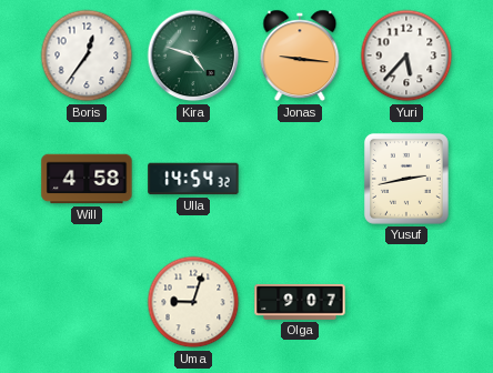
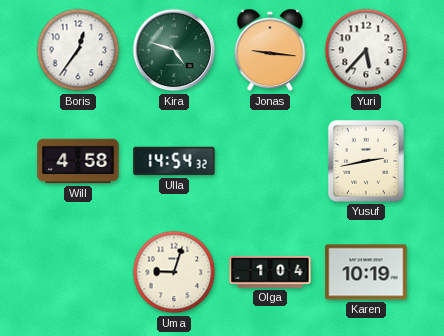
Olga: 9:07 -> 1:04
Karen: none -> 10:19
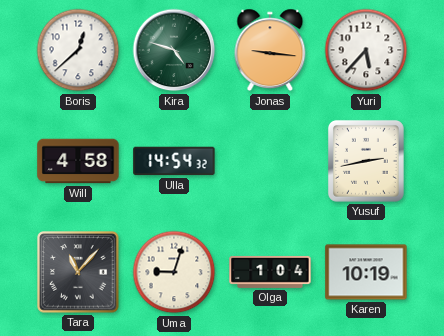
Boris: 12:36 -> 12:38
Tara: none -> 11:07
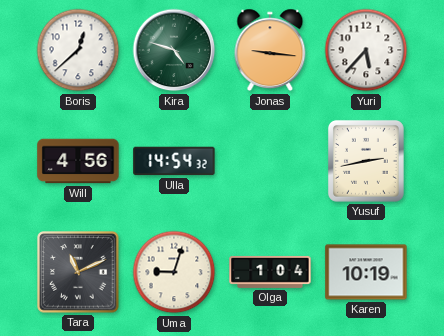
Will: 4:58 -> 4:56
Tara: 11:07 -> 11:11
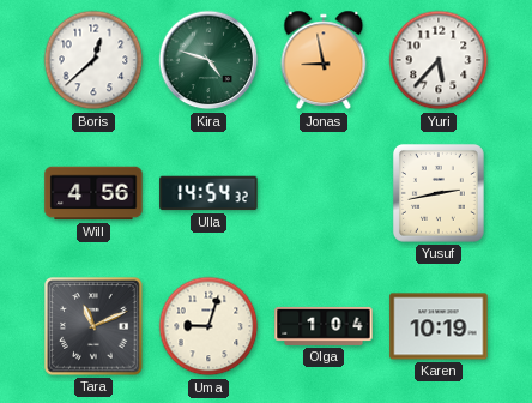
Jonas: 9:16 -> 8:58
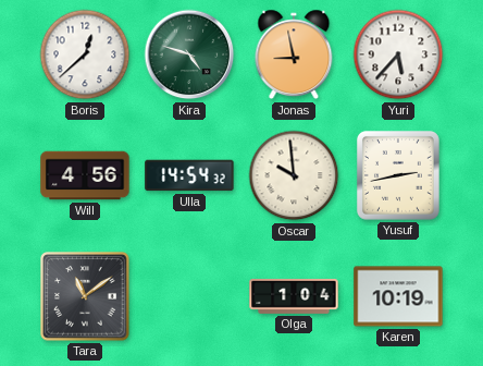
Oscar: none -> 9:59
Tara: 11:11 -> 11:09
Uma: 9:03 -> none
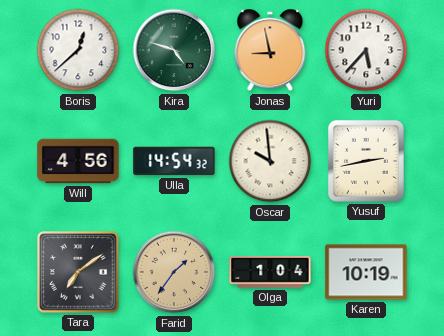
Tara: 11:09 -> 7:09
Farid: none -> 1:36
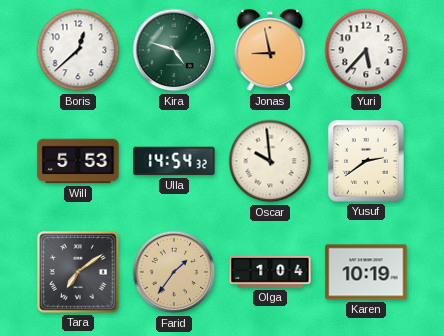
Will: 4:56 -> 5:53
Yusuf: 2:43 -> 2:39
